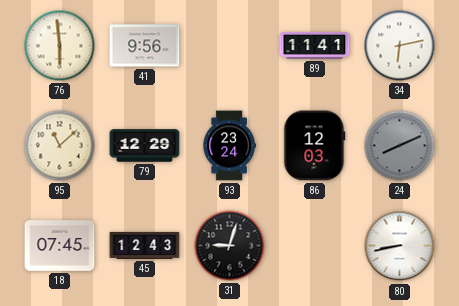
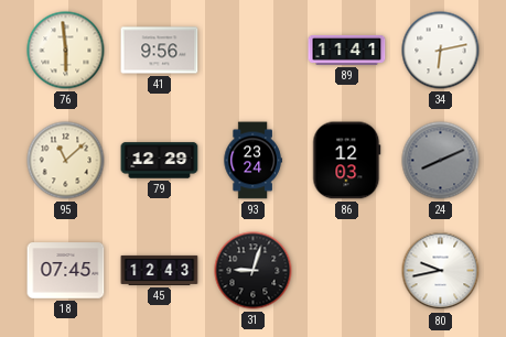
80: 8:43 -> 9:43
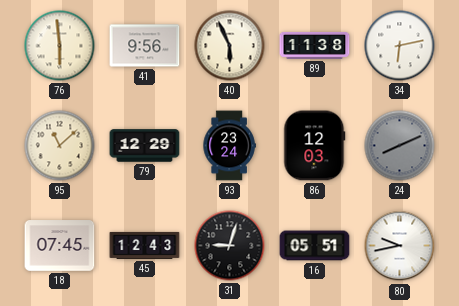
40: none -> 5:56
89: 11:41 -> 11:38
16: none -> 05:51
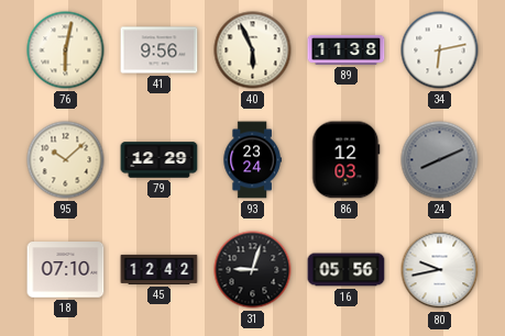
76: 5:59 -> 6:02
95: 11:08 -> 10:08
18: 07:45 -> 07:10
45: 12:43 -> 12:42
16: 05:51 -> 05:56
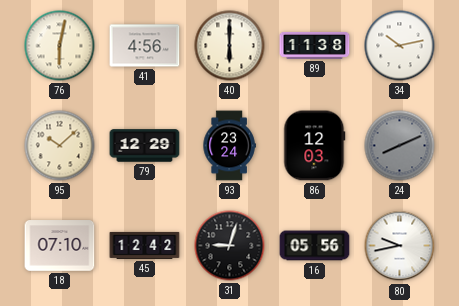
41: 9:56 -> 4:56
40: 5:56 -> 6:00
34: 6:13 -> 10:13
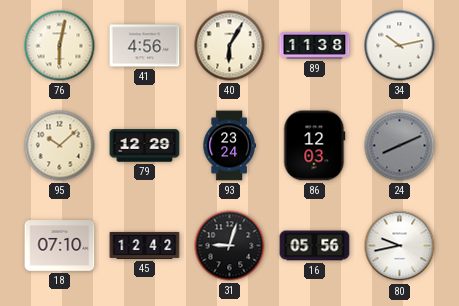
40: 6:00 -> 6:05
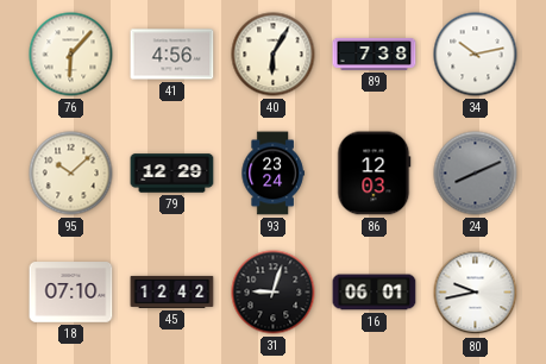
76: 6:02 -> 6:07
89: 11:38 -> 7:38
16: 05:56 -> 06:01
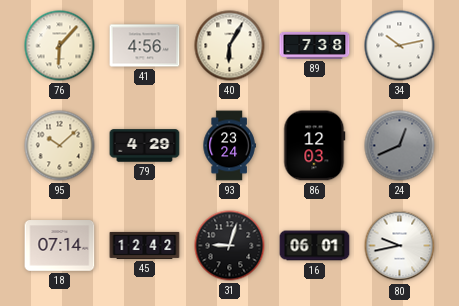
79: 12:29 -> 4:29
24: 8:11 -> 12:41
18: 07:10 -> 07:14
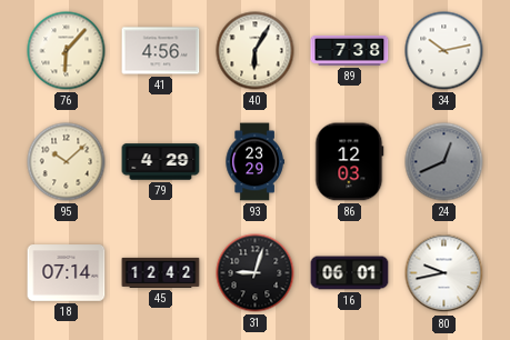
93: 23:24 -> 23:29
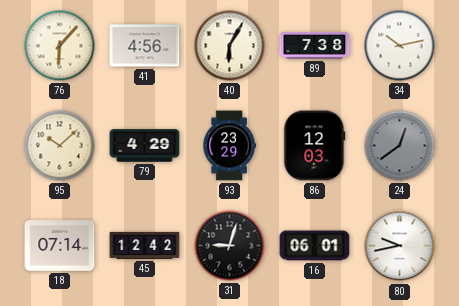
24: 12:41 -> 12:39
